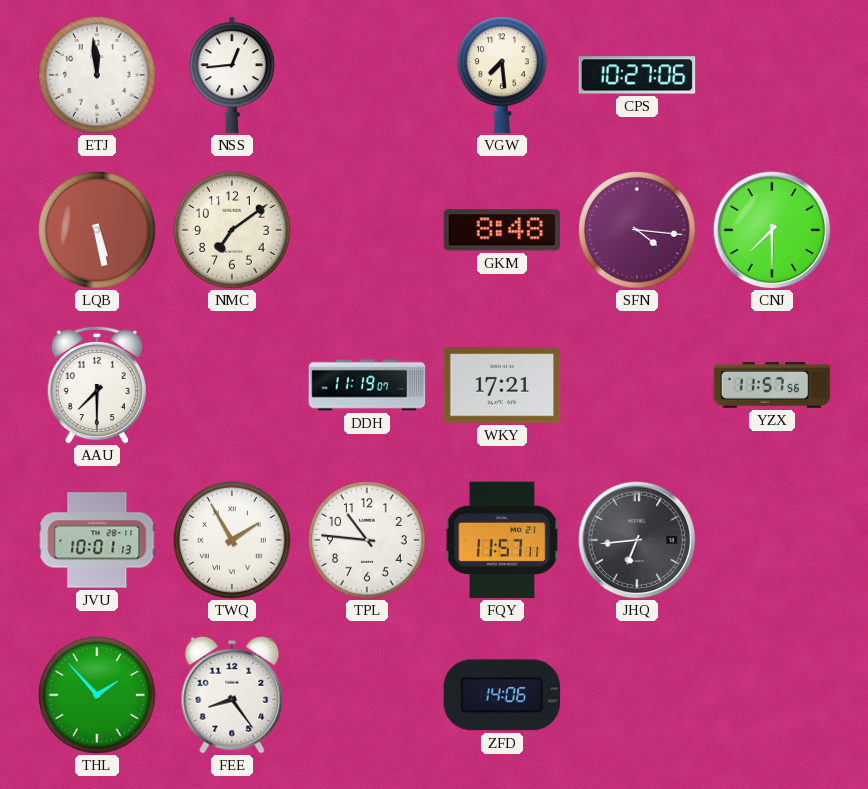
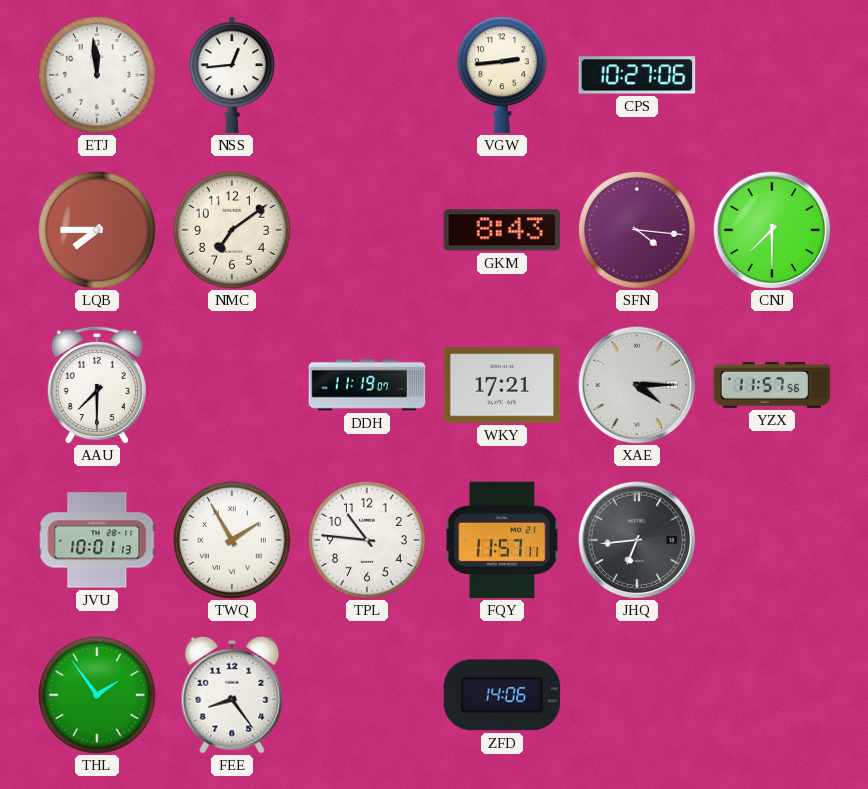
VGW: 7:29 -> 2:44
LQB: 5:28 -> 7:45
GKM: 8:48 -> 8:43
XAE: none -> 4:15
THL: 1:53 -> 1:54
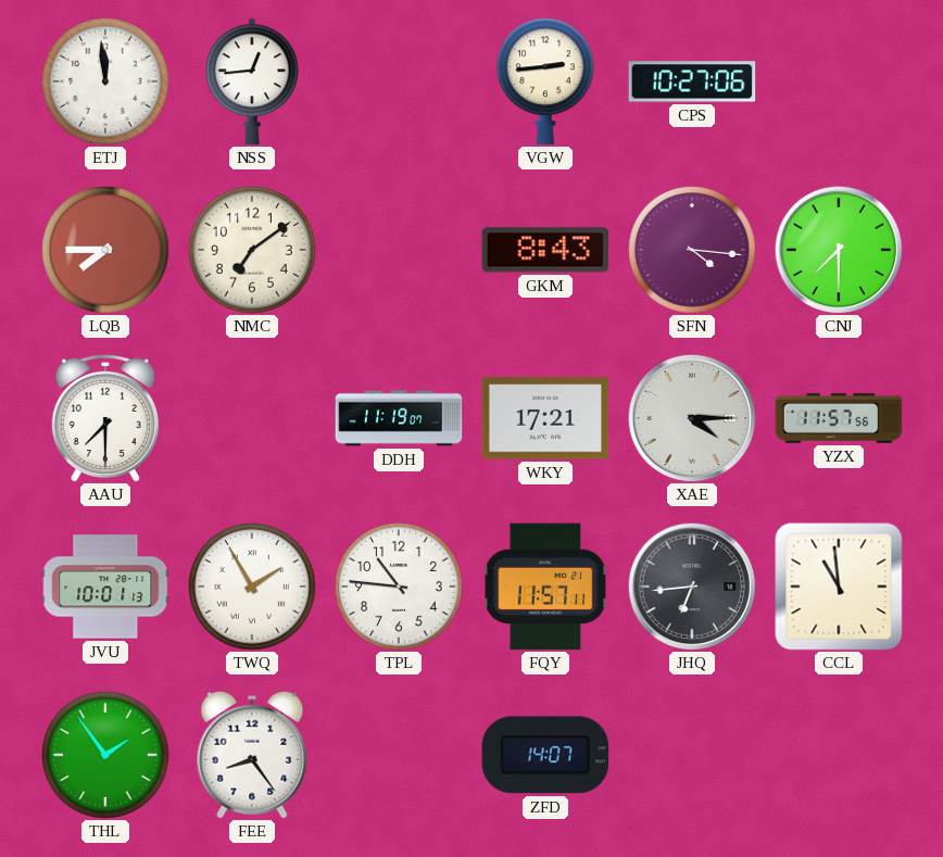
CCL: none -> 10:59
ZFD: 14:06 -> 14:07
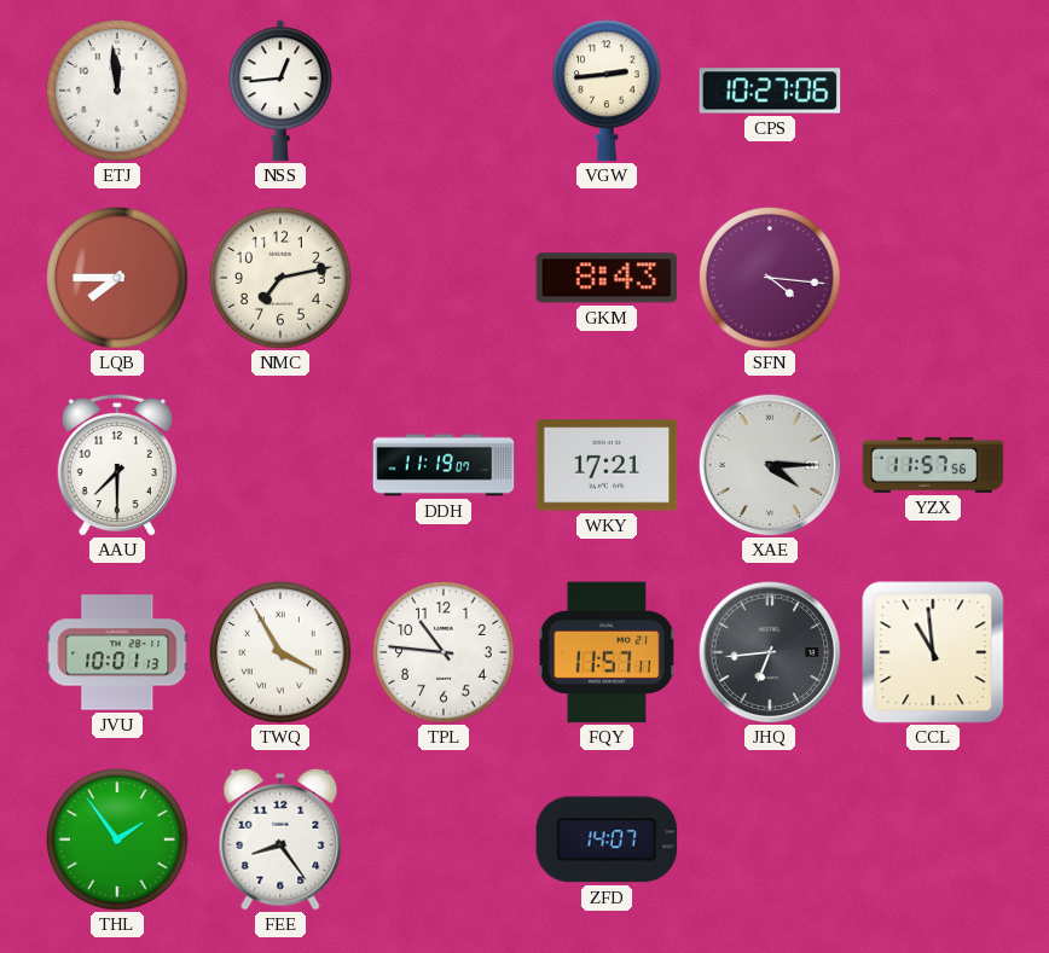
NMC: 7:09 -> 7:13
CNJ: 7:30 -> none
TWQ: 1:55 -> 3:55
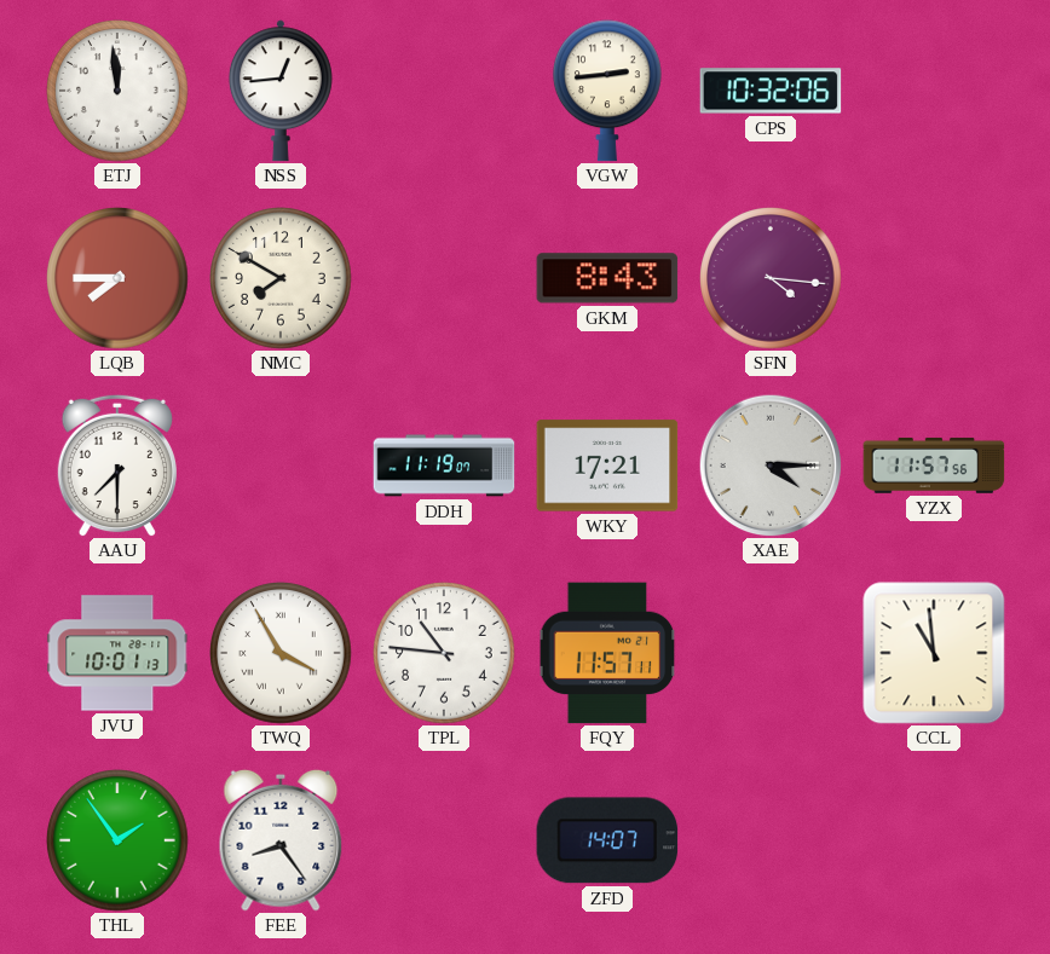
CPS: 10:27 -> 10:32
NMC: 7:13 -> 7:50
JHQ: 6:44 -> none
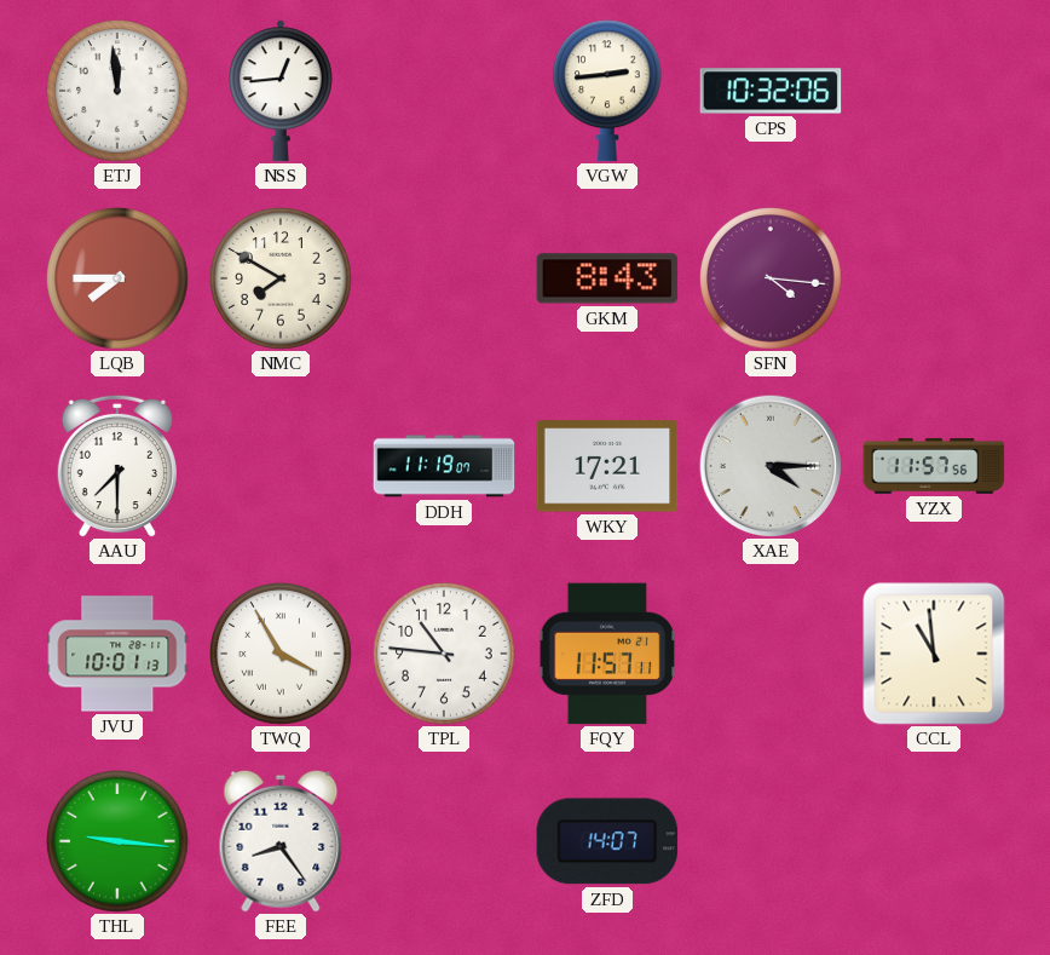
THL: 1:54 -> 9:16
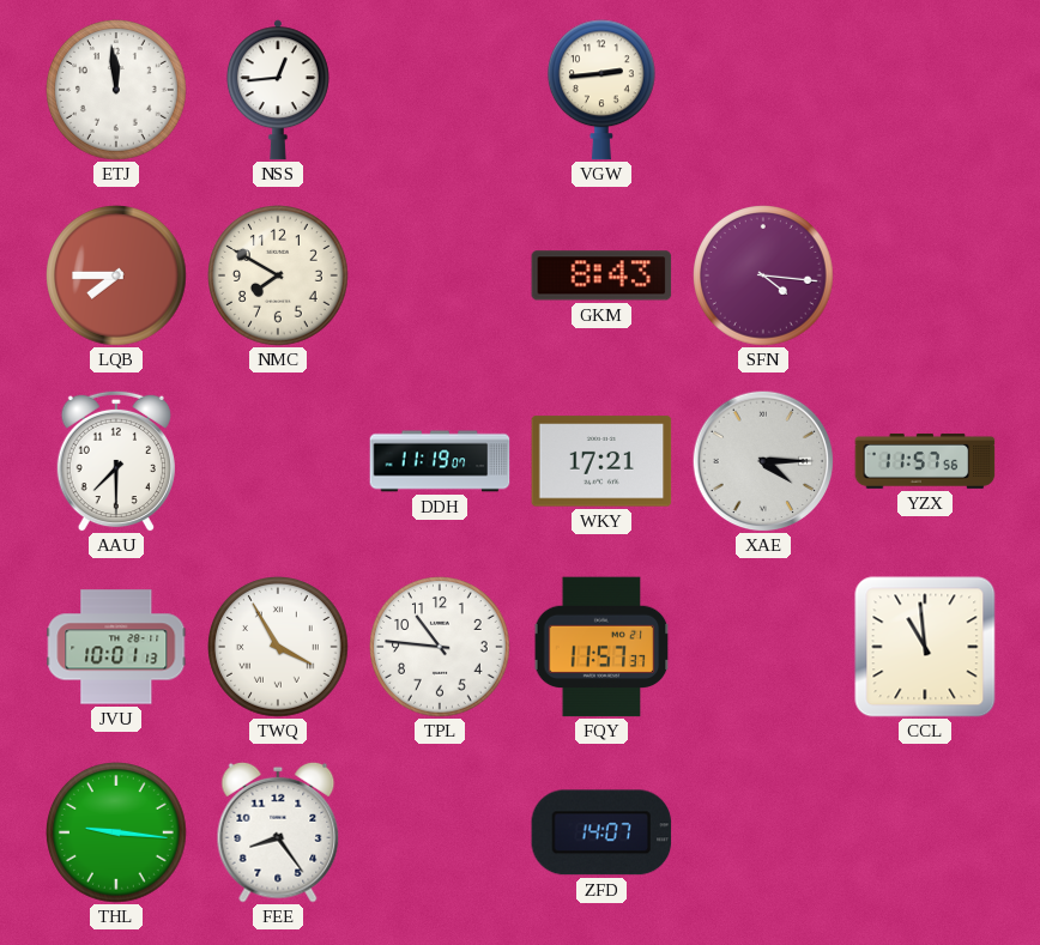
CPS: 10:32 -> none
FQY: 11:57:11 -> 11:57:37
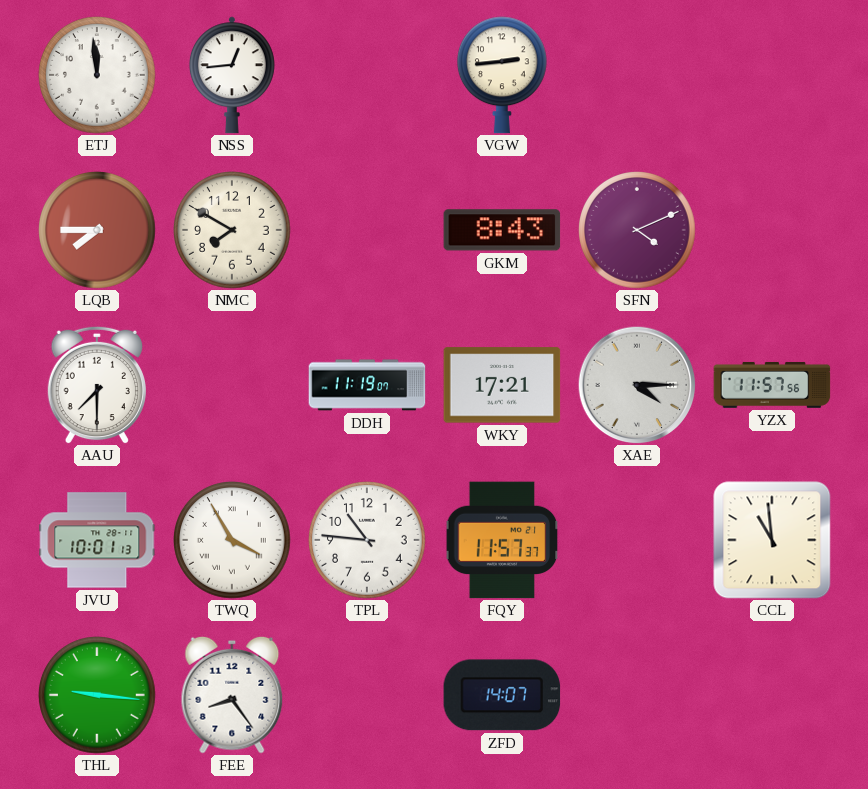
SFN: 4:16 -> 4:11
